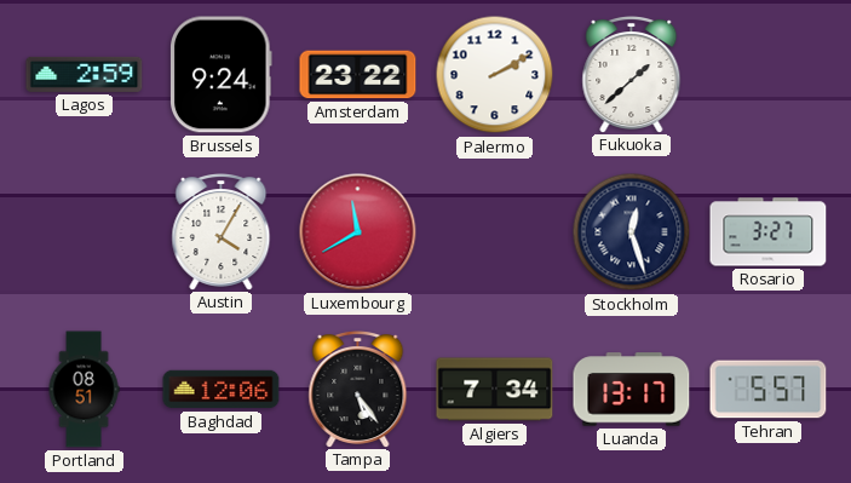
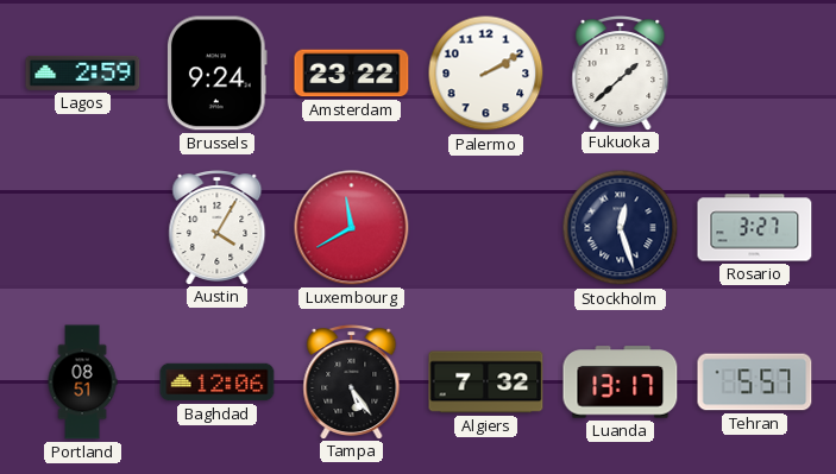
Algiers: 7:34 -> 7:32
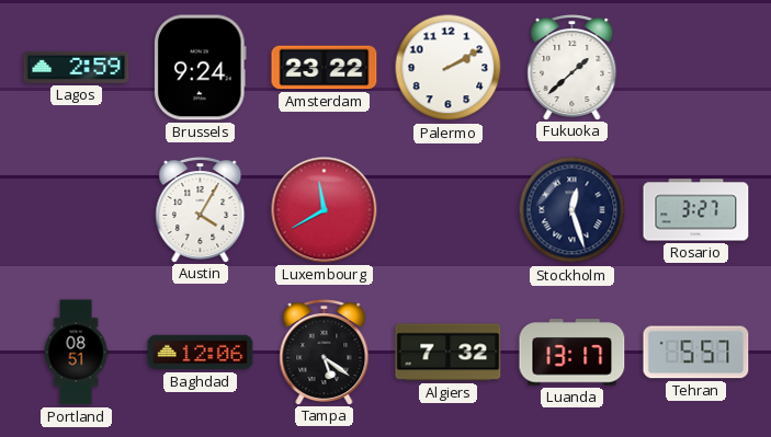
Tampa: 5:24 -> 5:21
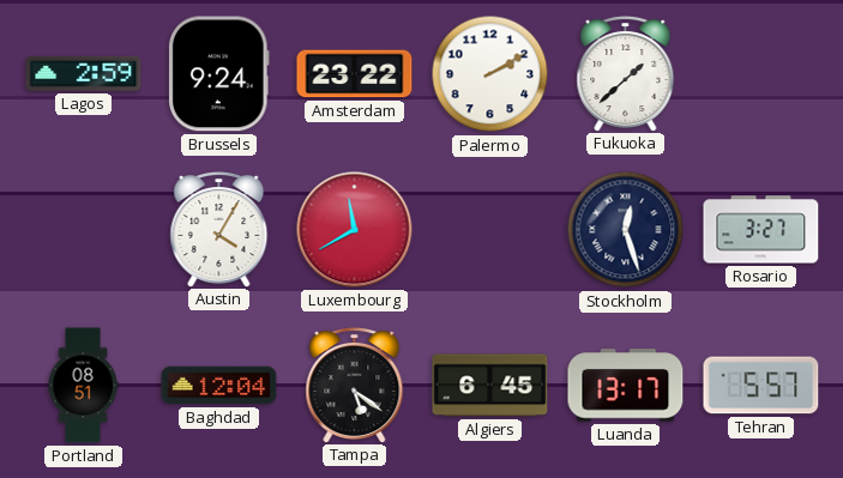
Baghdad: 12:06 -> 12:04
Algiers: 7:32 -> 6:45
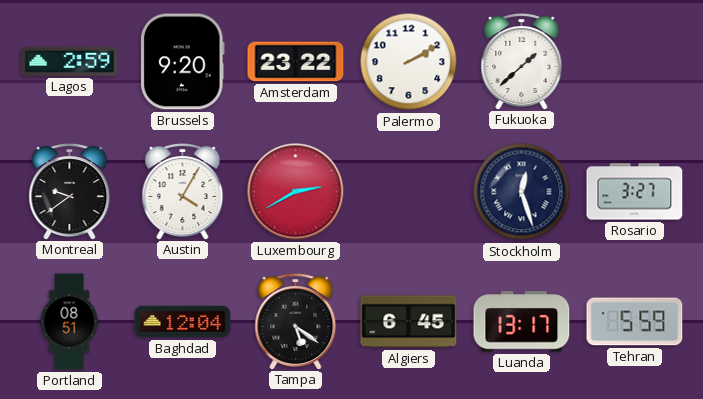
Brussels: 9:24 -> 9:20
Montreal: none -> 9:39
Luxembourg: 11:40 -> 2:40
Tehran: 5:57 -> 5:59
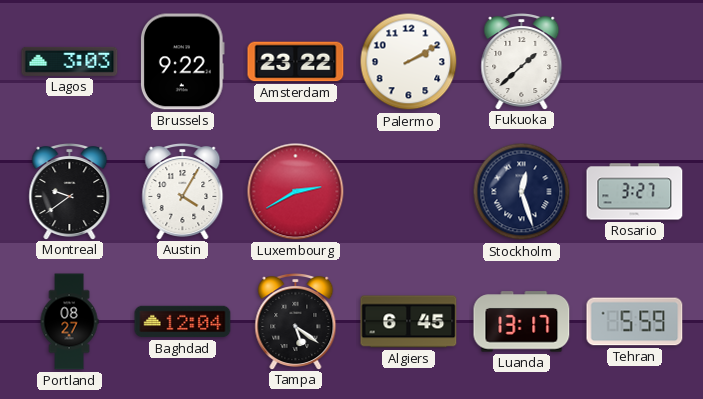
Lagos: 2:59 -> 3:03
Brussels: 9:20 -> 9:22
Portland: 08:51 -> 08:27
